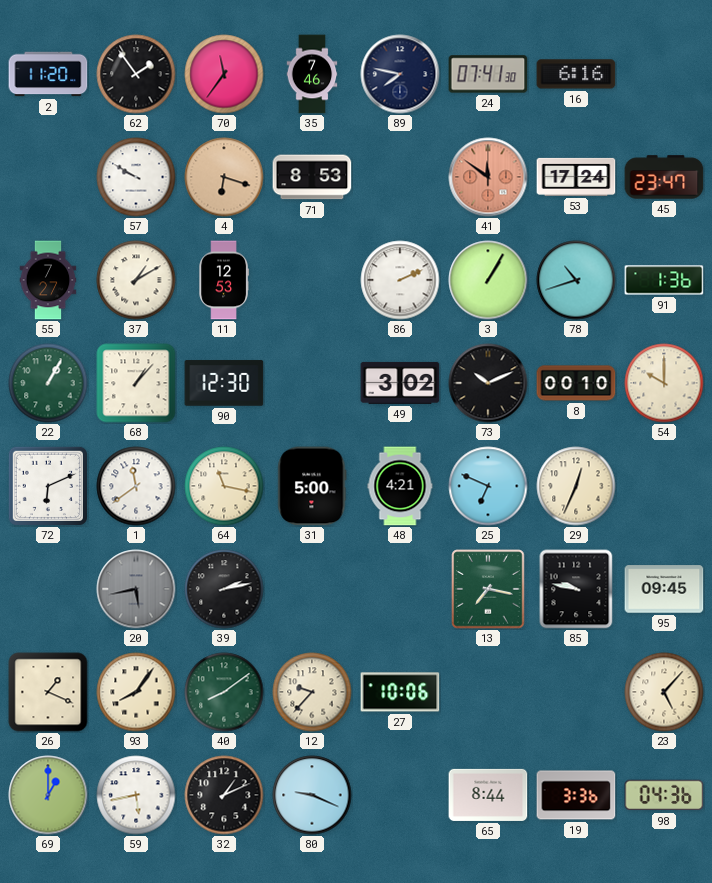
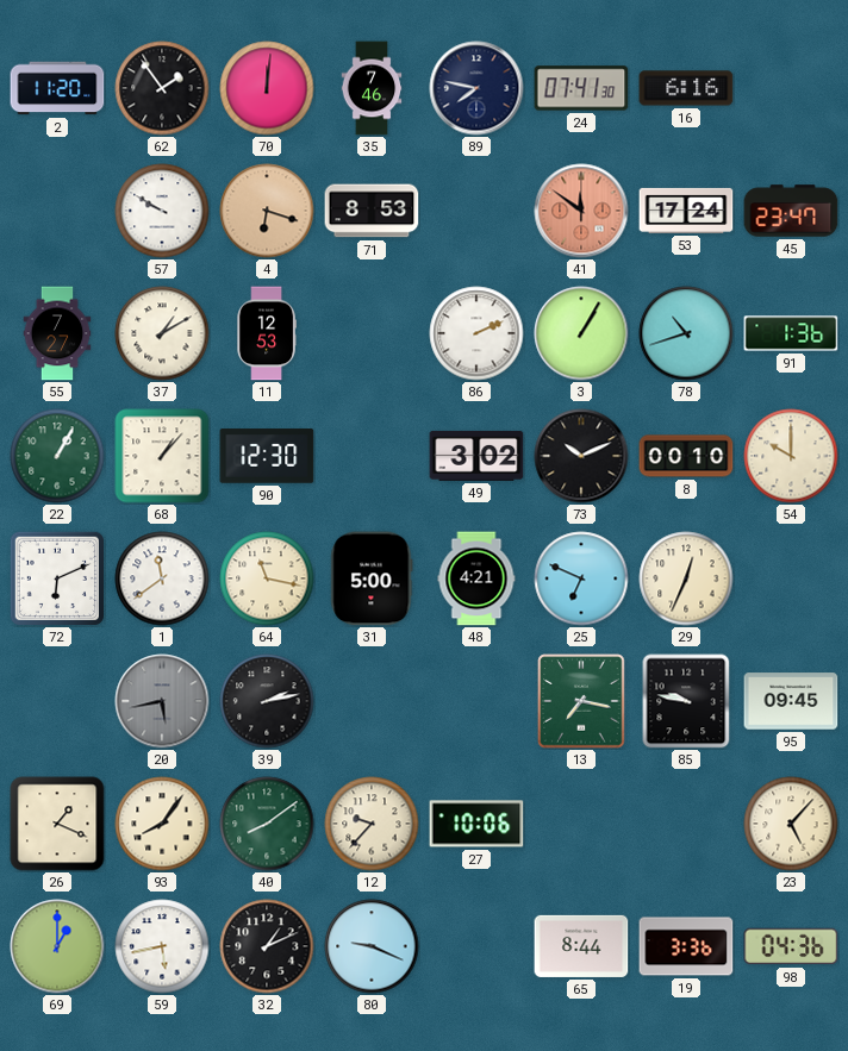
70: 11:36 -> 12:01
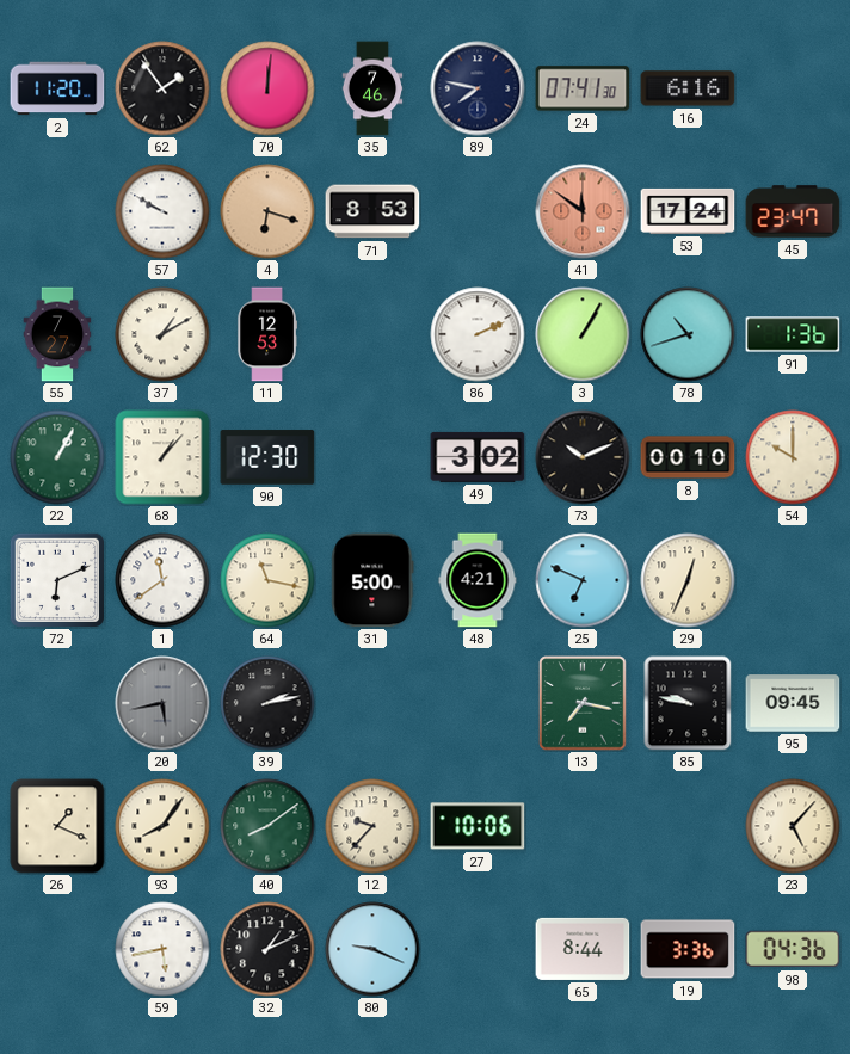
69: 1:00 -> none
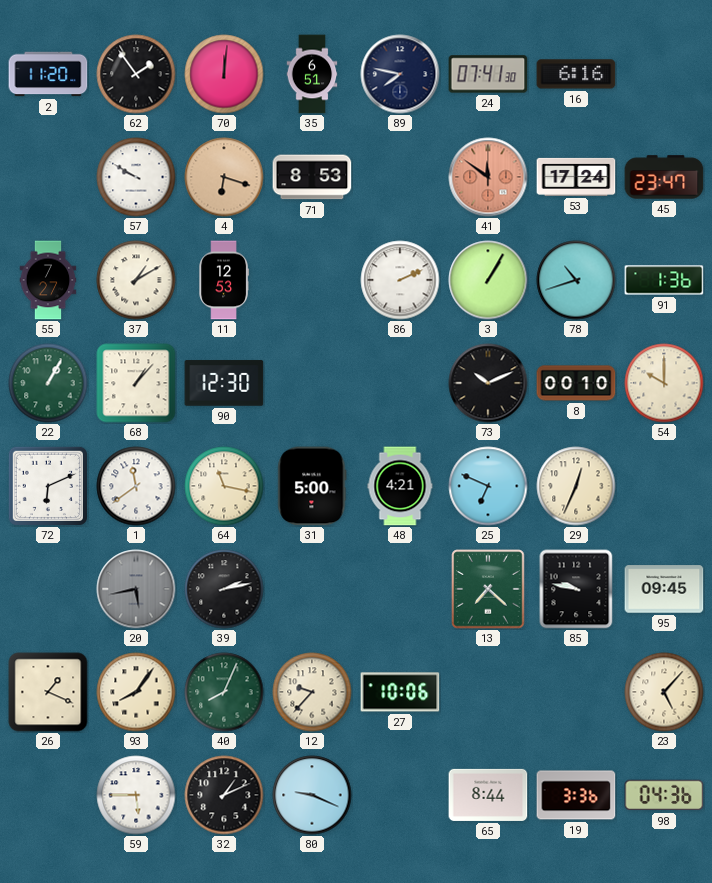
35: 7:46 -> 6:51
49: 3:02 -> none
13: 7:17 -> 7:22
40: 8:09 -> 8:04
59: 5:43 -> 5:45
